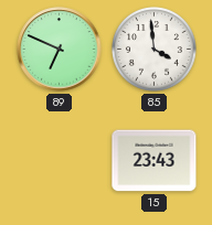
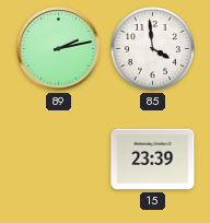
89: 6:49 -> 2:13
15: 23:43 -> 23:39
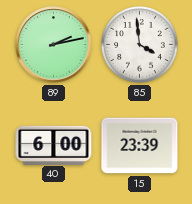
40: none -> 6:00
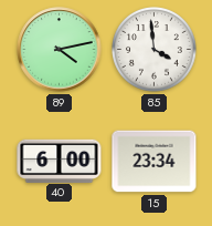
89: 2:13 -> 4:13
15: 23:39 -> 23:34
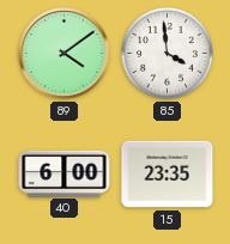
89: 4:13 -> 4:09
15: 23:34 -> 23:35
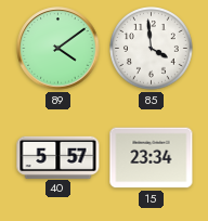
40: 6:00 -> 5:57
15: 23:35 -> 23:34
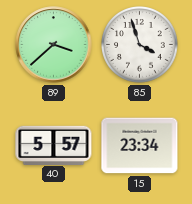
89: 4:09 -> 3:38
85: 3:59 -> 3:57
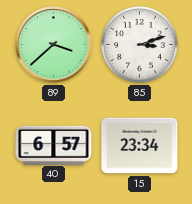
85: 3:57 -> 3:12
40: 5:57 -> 6:57
